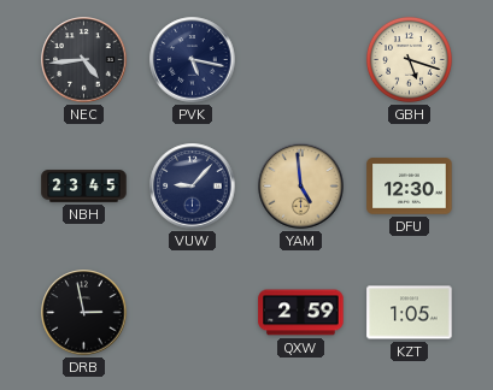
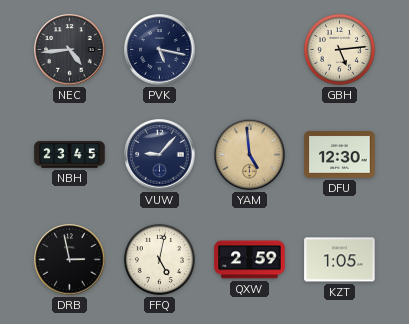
GBH: 5:18 -> 5:14
FFQ: none -> 5:02
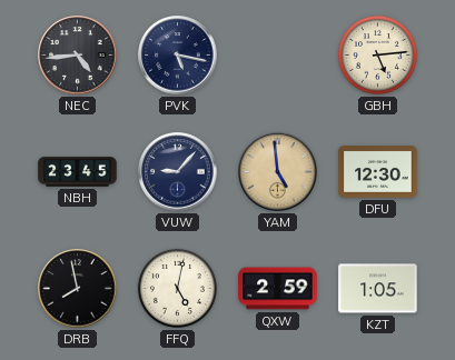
DRB: 2:58 -> 7:58
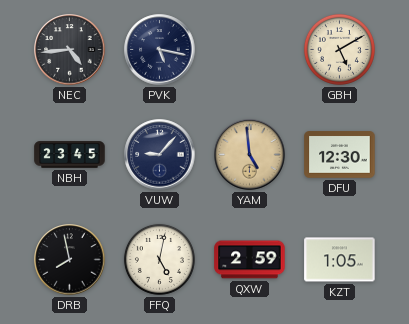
GBH: 5:14 -> 5:10
